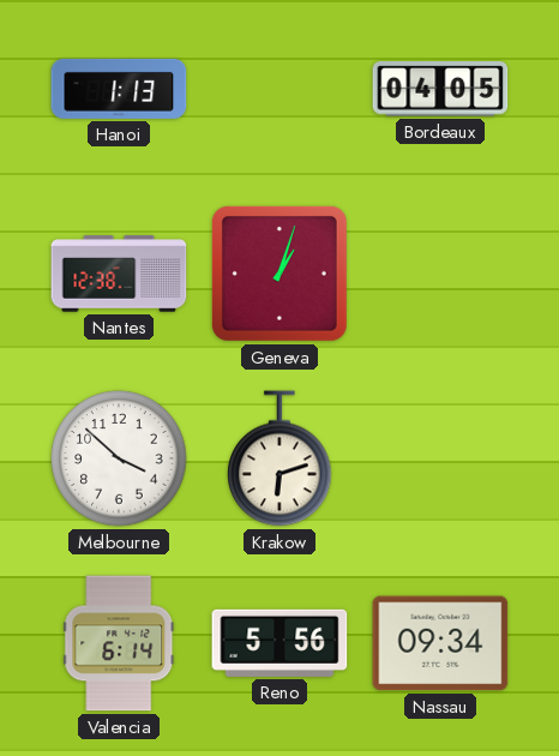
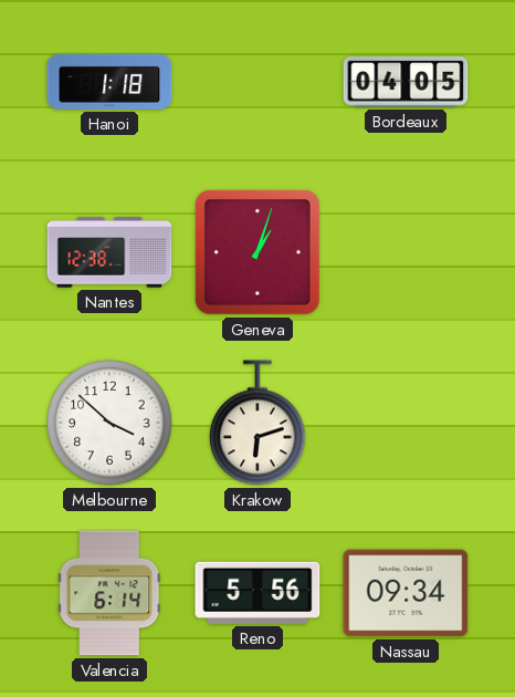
Hanoi: 1:13 -> 1:18
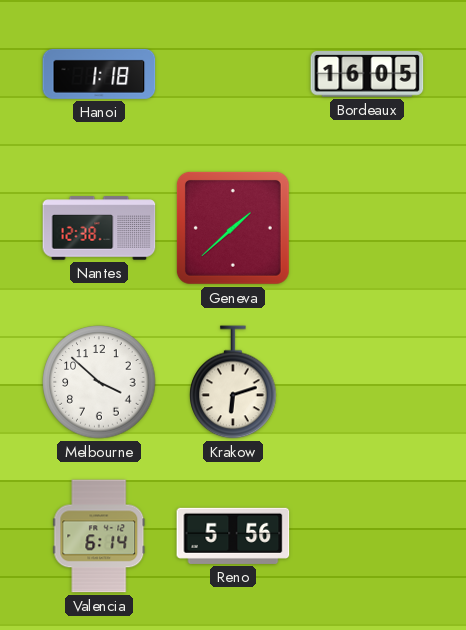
Bordeaux: 04:05 -> 16:05
Geneva: 1:03 -> 1:38
Nassau: 09:34 -> none
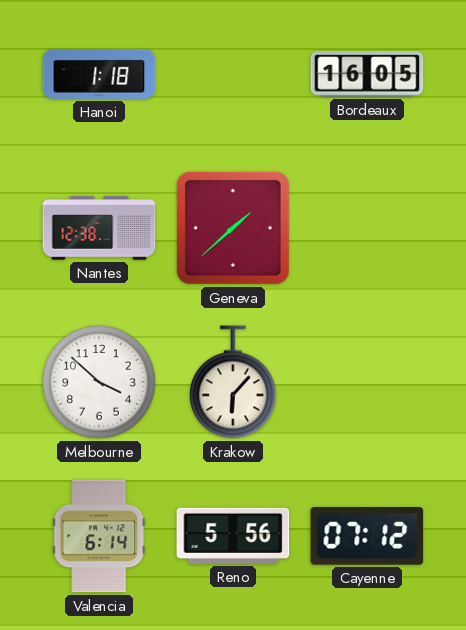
Krakow: 6:12 -> 6:07
Cayenne: none -> 07:12
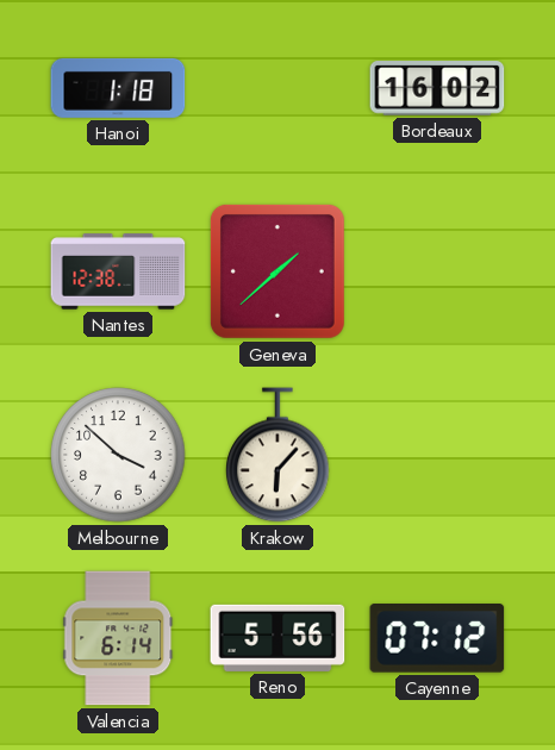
Bordeaux: 16:05 -> 16:02
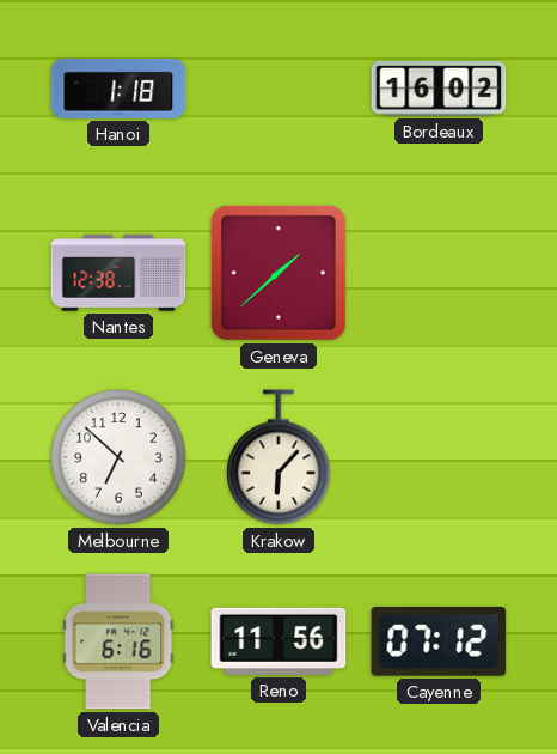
Melbourne: 3:52 -> 6:52
Valencia: 6:14 -> 6:16
Reno: 5:56 -> 11:56
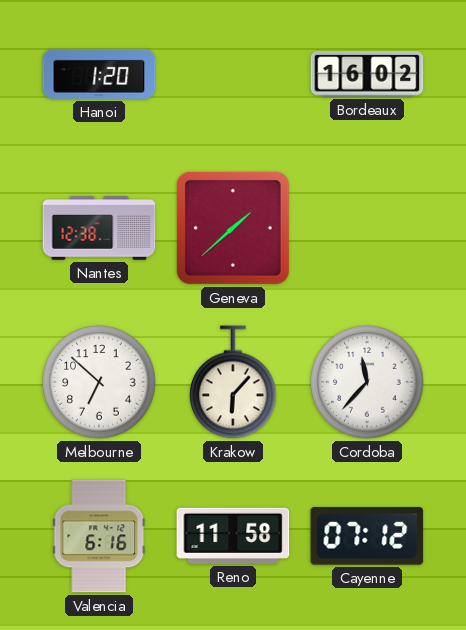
Hanoi: 1:18 -> 1:20
Cordoba: none -> 11:37
Reno: 11:56 -> 11:58
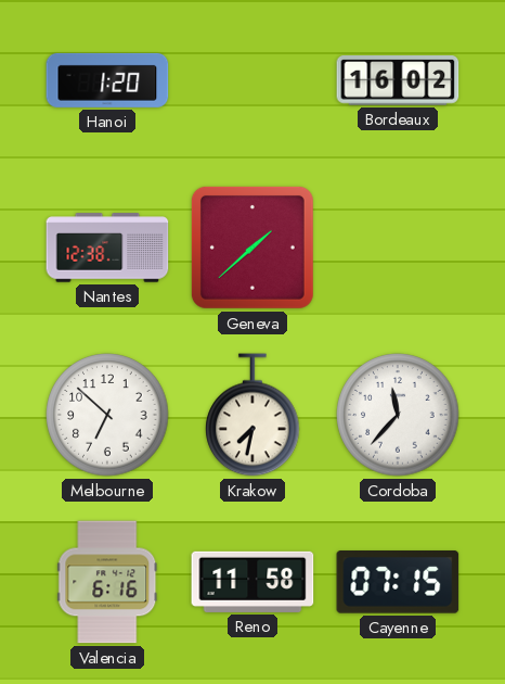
Krakow: 6:07 -> 7:32
Cayenne: 07:12 -> 07:15
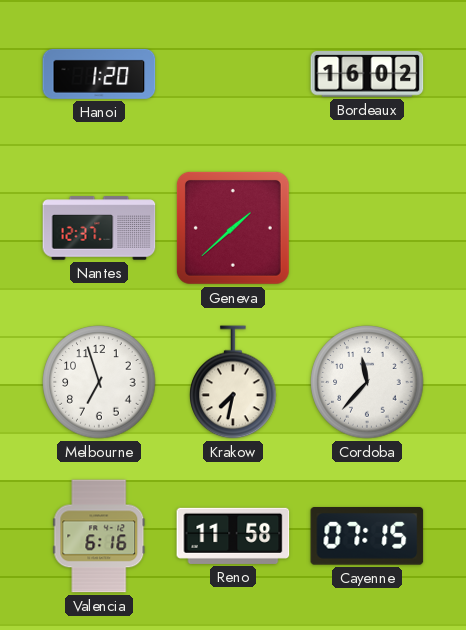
Nantes: 12:38 -> 12:37
Melbourne: 6:52 -> 6:57
